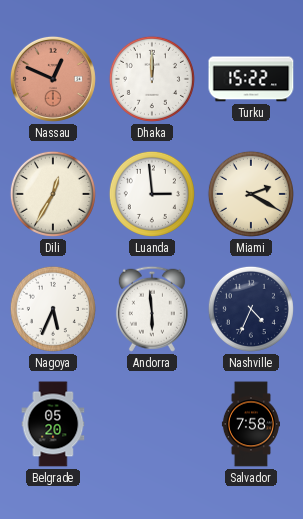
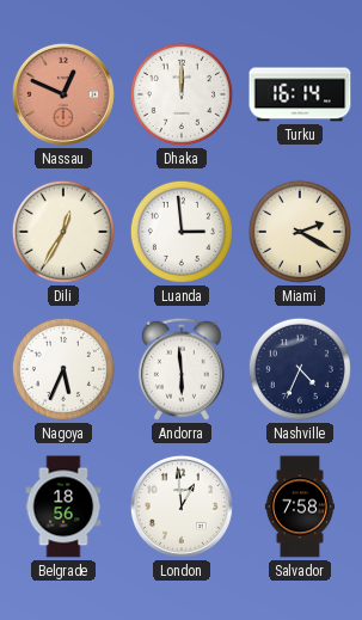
Turku: 15:22 -> 16:14
Belgrade: 05:20 -> 18:56
London: none -> 12:59
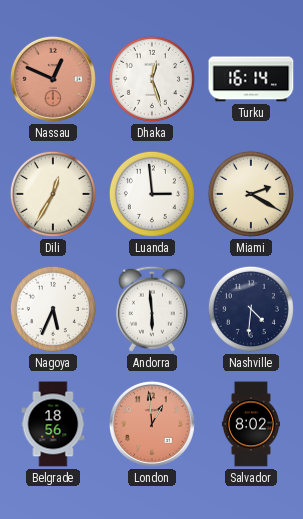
Dhaka: 12:00 -> 12:27
Nashville: 4:34 -> 4:31
London dial: white -> salmon
Salvador: 7:58 -> 8:02
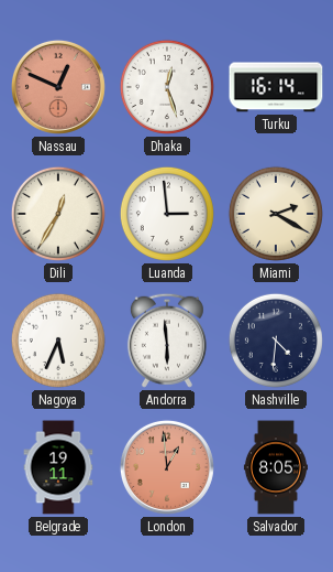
Belgrade: 18:56 -> 19:11
Salvador: 8:02 -> 8:05
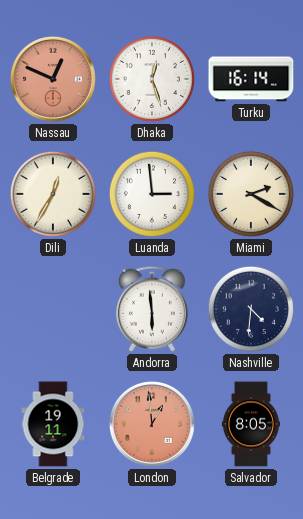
Nagoya: 5:34 -> none
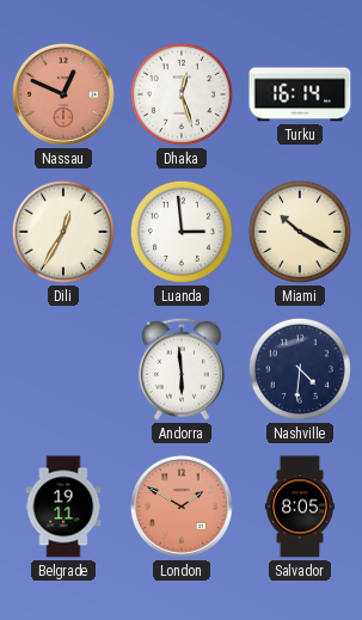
Miami: 2:20 -> 10:20
London: 12:59 -> 1:50
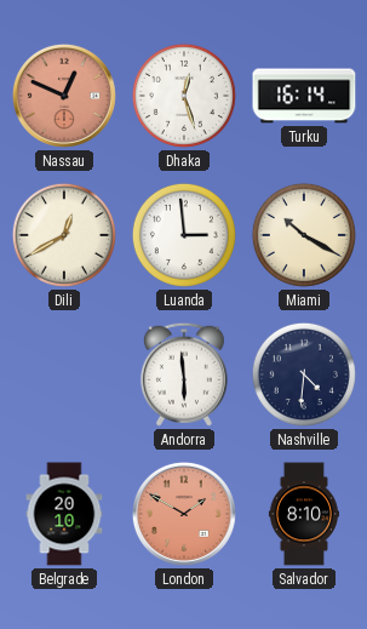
Dili: 12:35 -> 12:40
Belgrade: 19:11 -> 20:10
Salvador: 8:05 -> 8:10
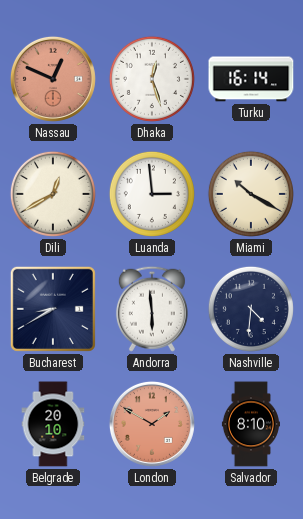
Bucharest: none -> 8:40
